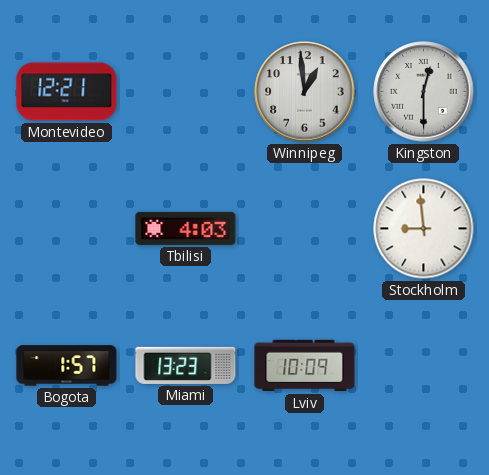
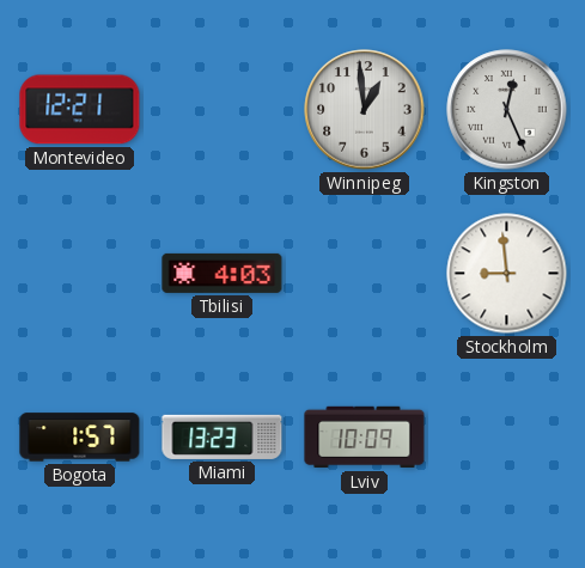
Kingston: 12:30 -> 12:26
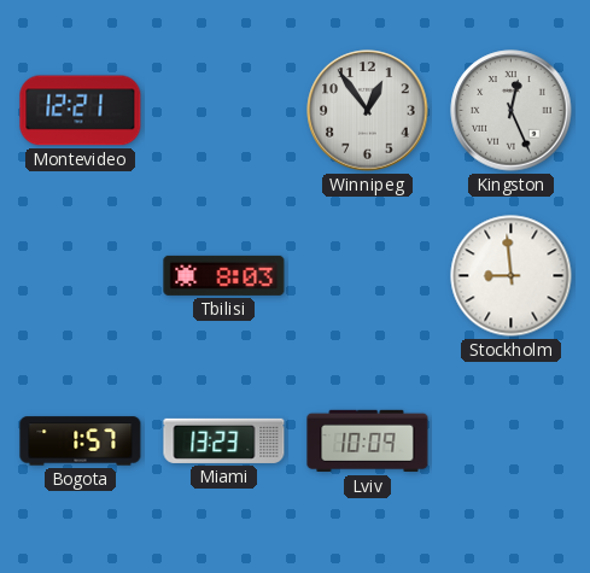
Winnipeg: 12:59 -> 12:54
Tbilisi: 4:03 -> 8:03
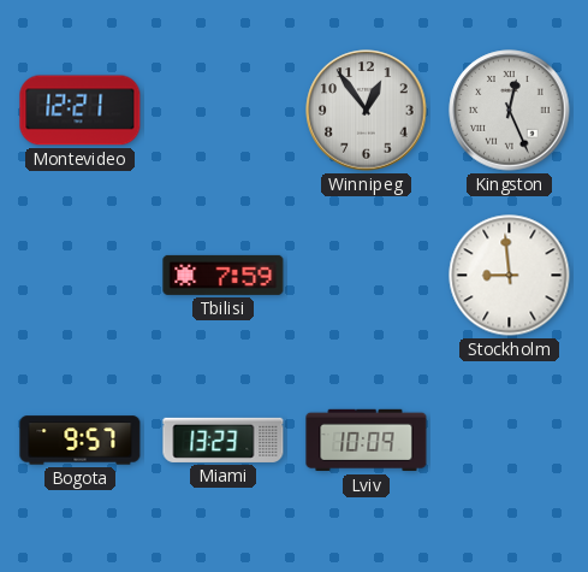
Tbilisi: 8:03 -> 7:59
Bogota: 1:57 -> 9:57
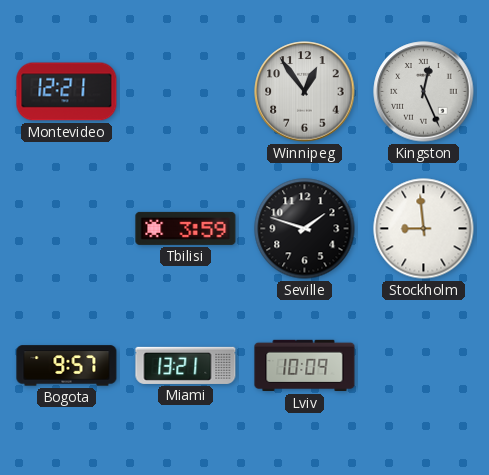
Tbilisi: 7:59 -> 3:59
Seville: none -> 1:48
Miami: 13:23 -> 13:21
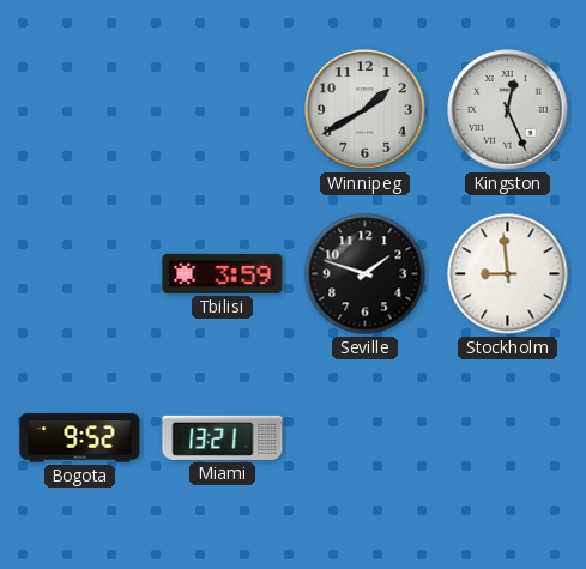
Montevideo: 12:21 -> none
Winnipeg: 12:54 -> 1:40
Bogota: 9:57 -> 9:52
Lviv: 10:09 -> none
